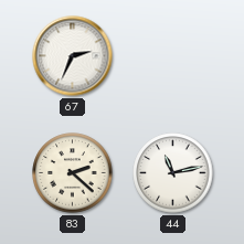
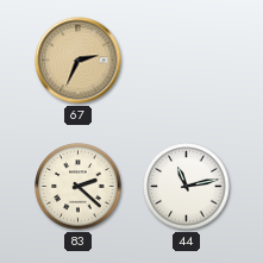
67 dial: white -> champagne
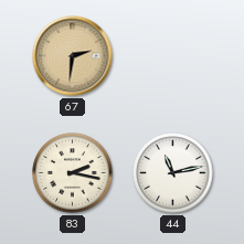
67: 2:34 -> 2:31
83: 2:22 -> 2:17
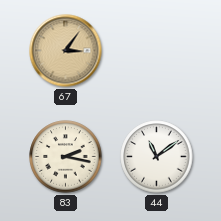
67: 2:31 -> 3:06
44: 11:13 -> 11:09
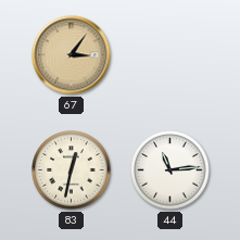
83: 2:17 -> 12:32
44: 11:09 -> 11:14
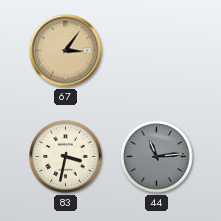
83: 12:32 -> 3:32
44 dial: white -> grey
